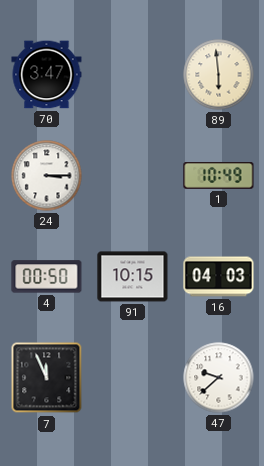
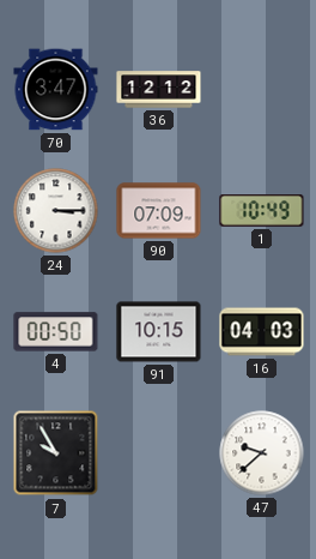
36: none -> 12:12
89: 5:59 -> none
90: none -> 07:09
7: 11:56 -> 9:55
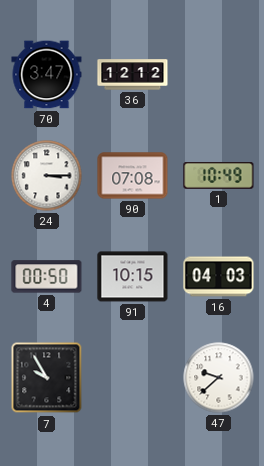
90: 07:09 -> 07:08
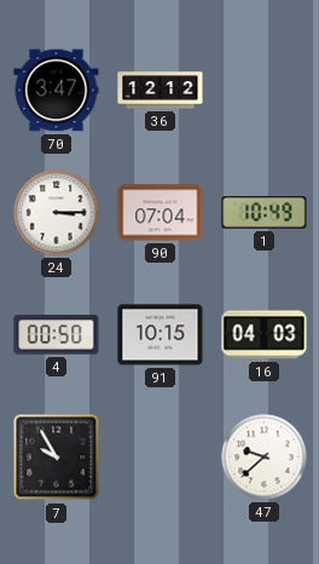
90: 07:08 -> 07:04
